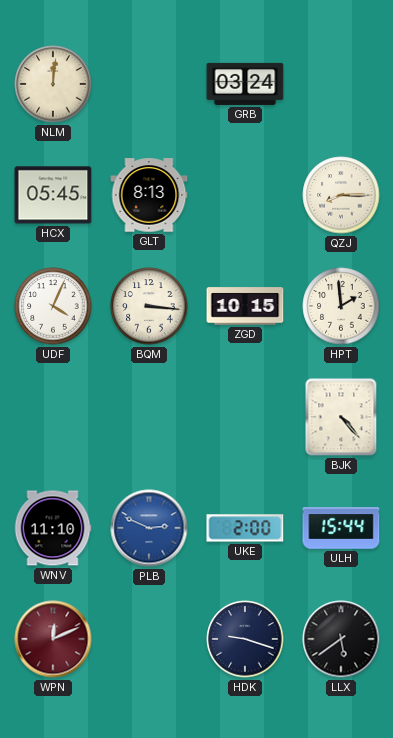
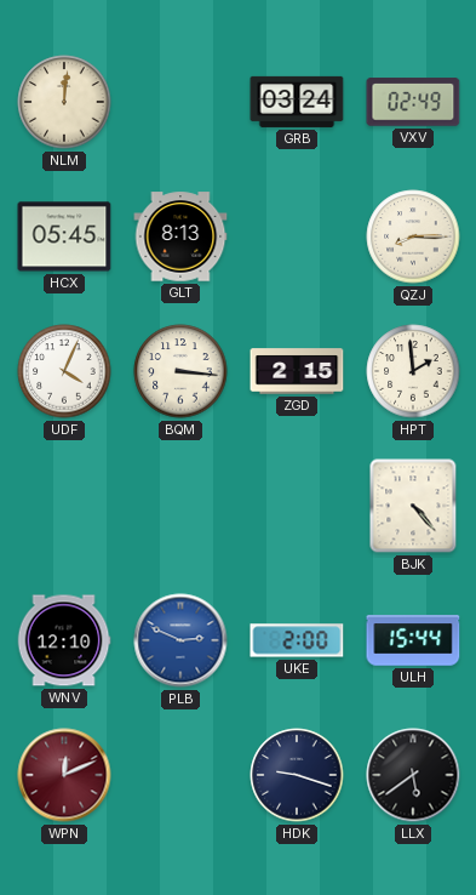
VXV: none -> 02:49
ZGD: 10:15 -> 2:15
WNV: 11:10 -> 12:10
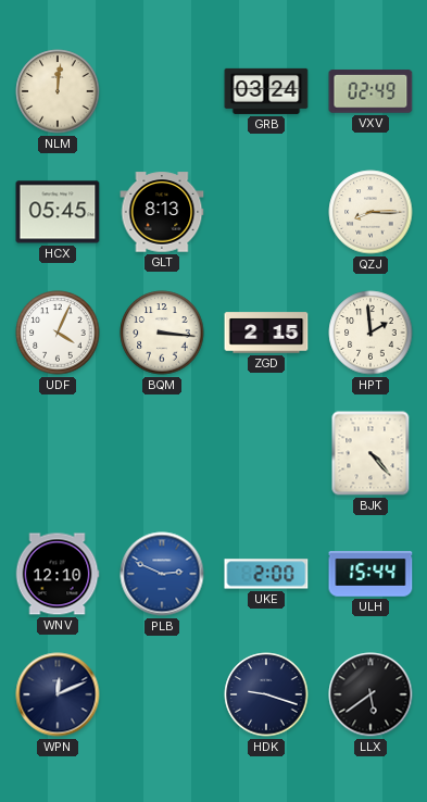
WPN dial: burgundy -> navy
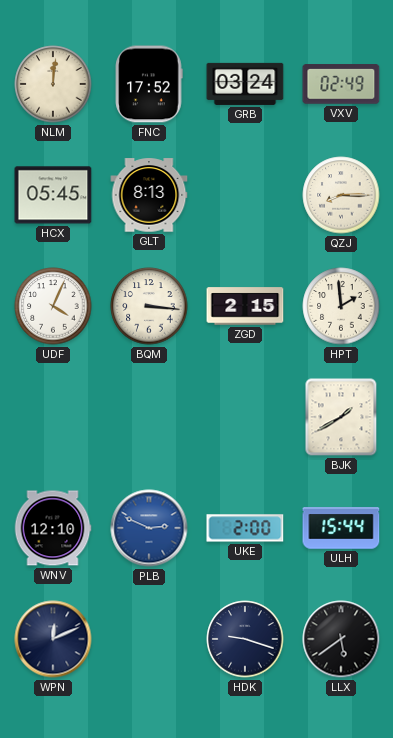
FNC: none -> 17:52
BJK: 4:23 -> 1:40
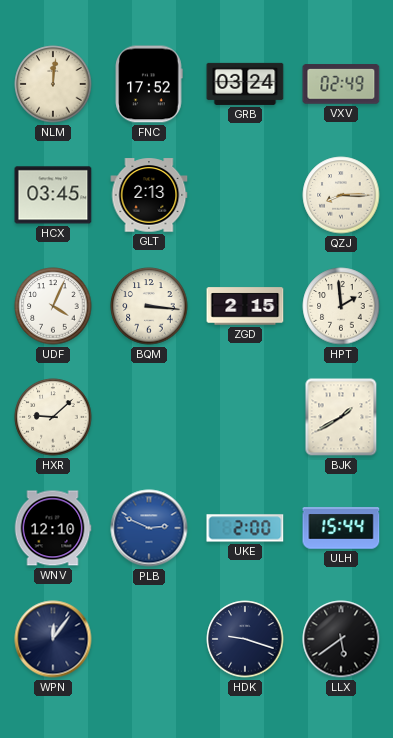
HCX: 05:45 -> 03:45
GLT: 8:13 -> 2:13
HXR: none -> 9:08
WPN: 12:11 -> 12:06
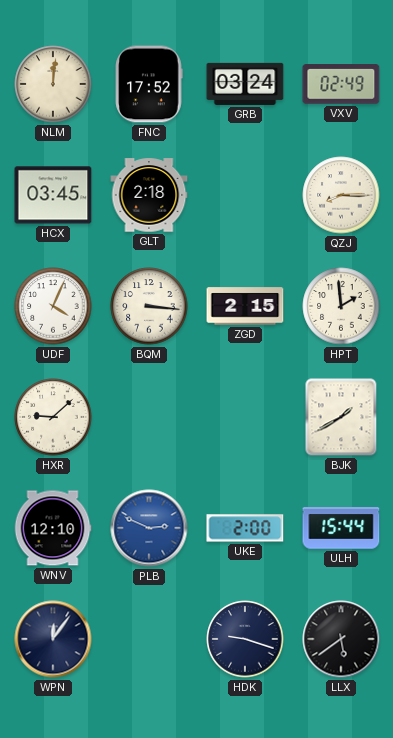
GLT: 2:13 -> 2:18
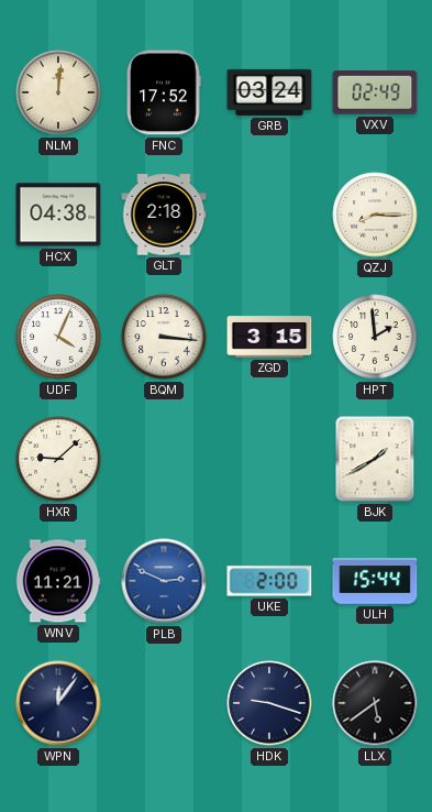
HCX: 03:45 -> 04:38
ZGD: 2:15 -> 3:15
WNV: 12:10 -> 11:21
